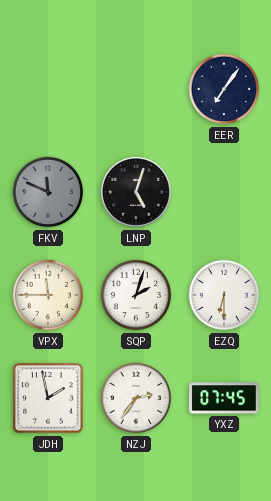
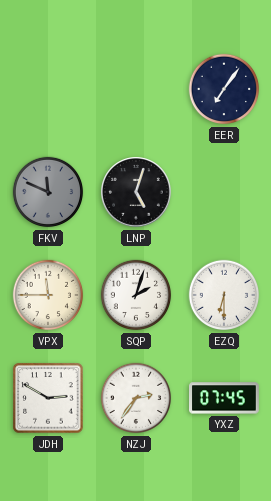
JDH: 1:58 -> 2:50
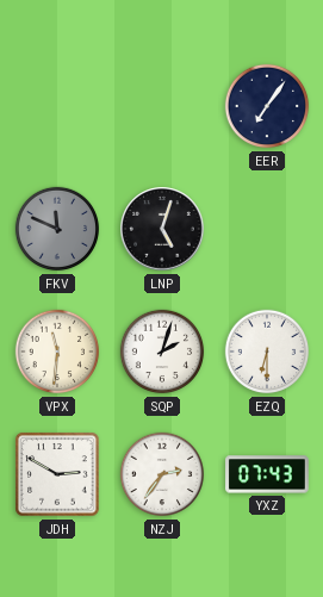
VPX: 11:45 -> 11:31
YXZ: 07:45 -> 07:43
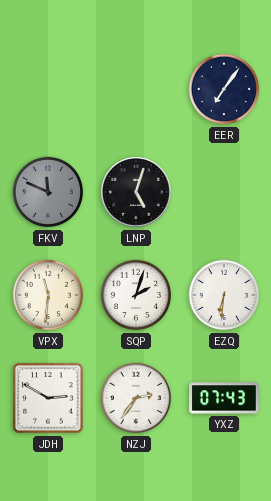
EZQ: 6:30 -> 6:31
